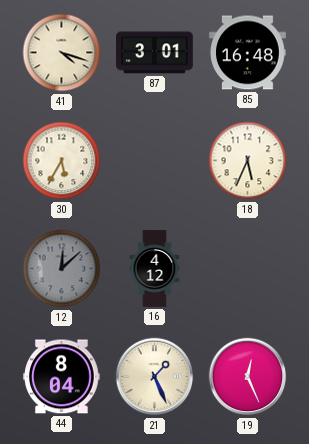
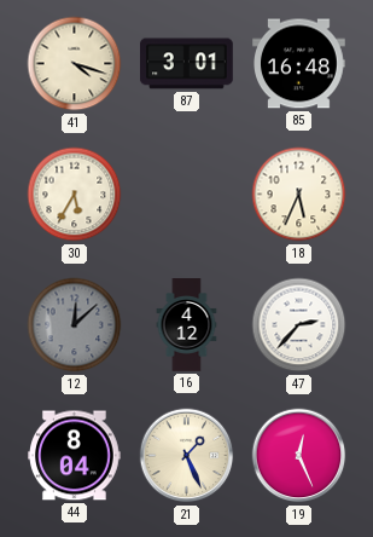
47: none -> 2:37
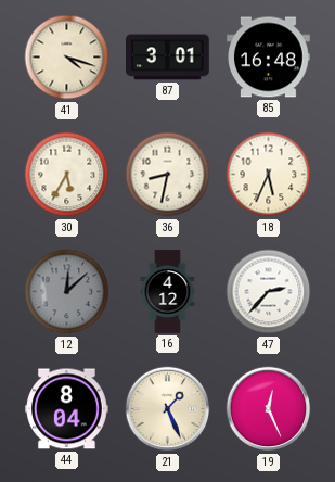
36: none -> 8:32
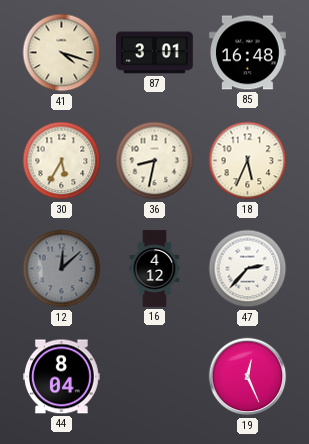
21: 1:26 -> none
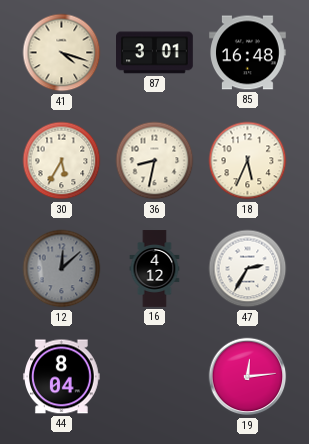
47: 2:37 -> 2:35
19: 12:26 -> 12:14
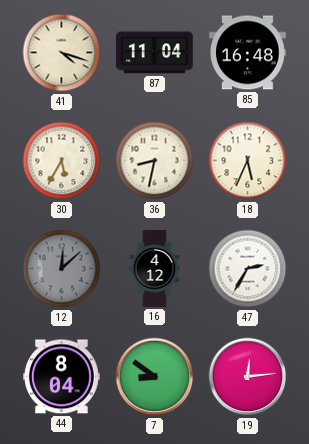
87: 3:01 -> 11:04
7: none -> 8:51
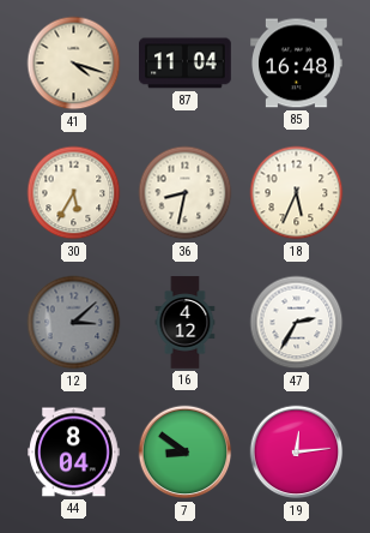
12: 12:08 -> 3:08
